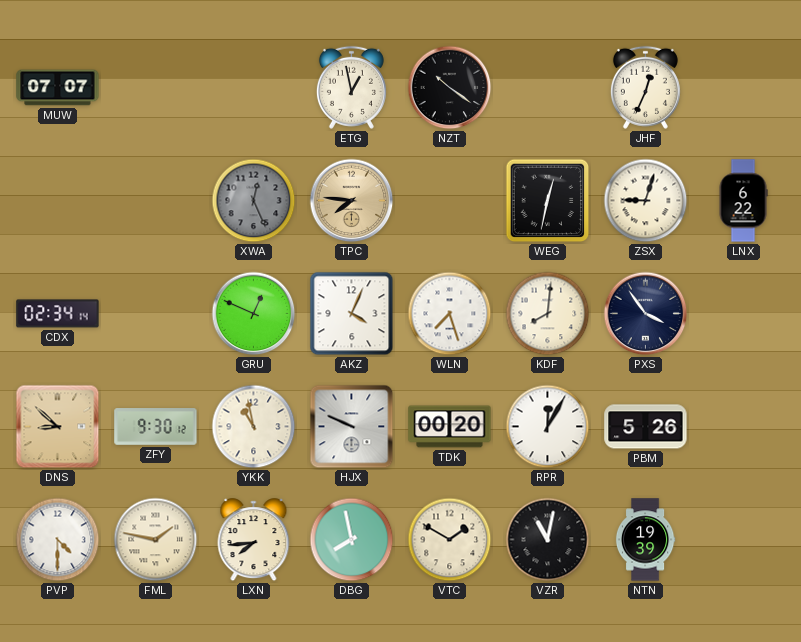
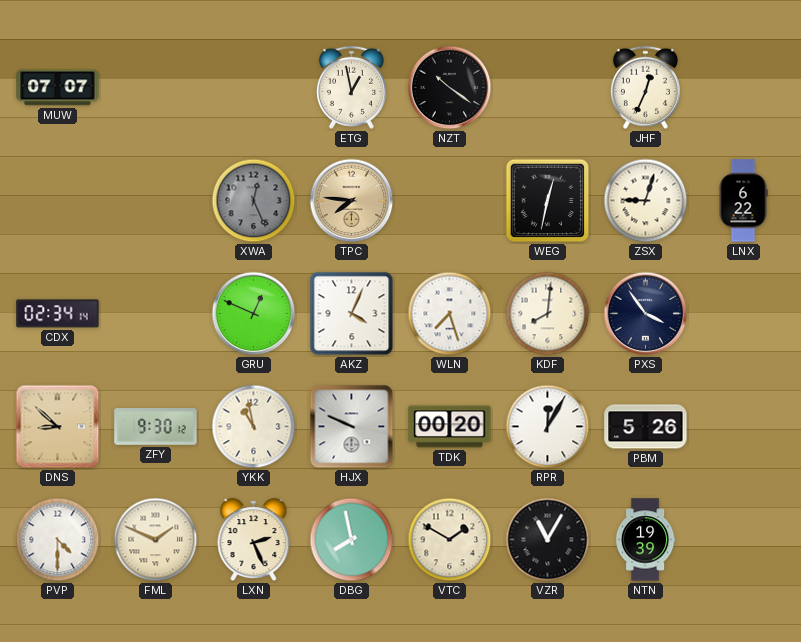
FML: 1:47 -> 1:49
LXN: 7:44 -> 2:26
VZR: 11:02 -> 11:05
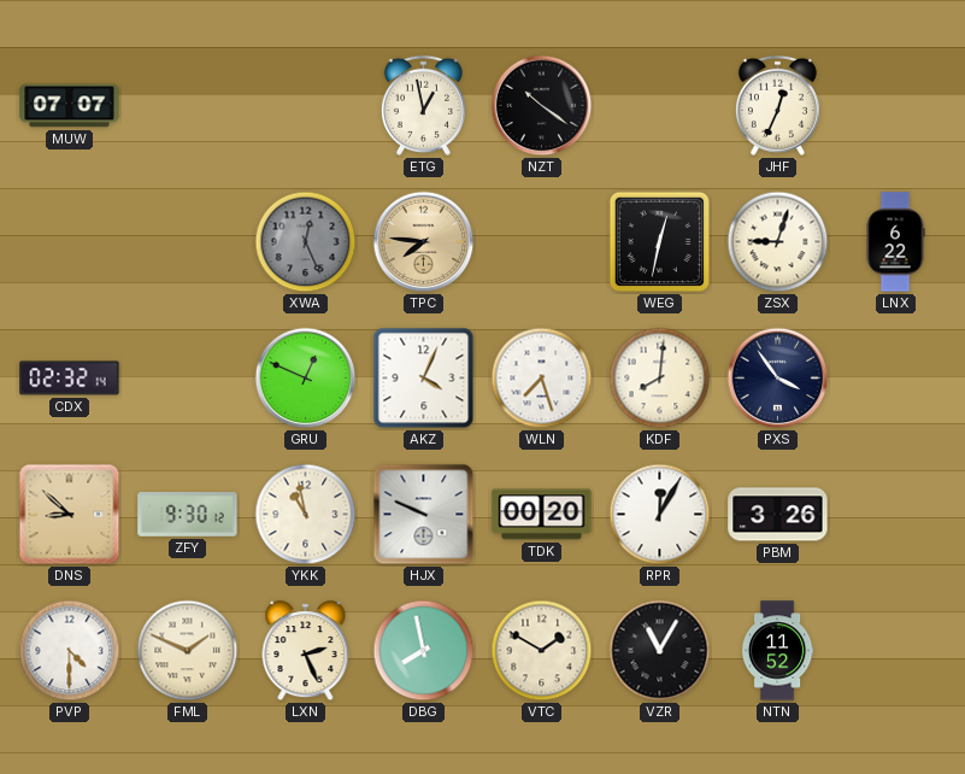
CDX: 02:34 -> 02:32
PBM: 5:26 -> 3:26
NTN: 19:39 -> 11:52
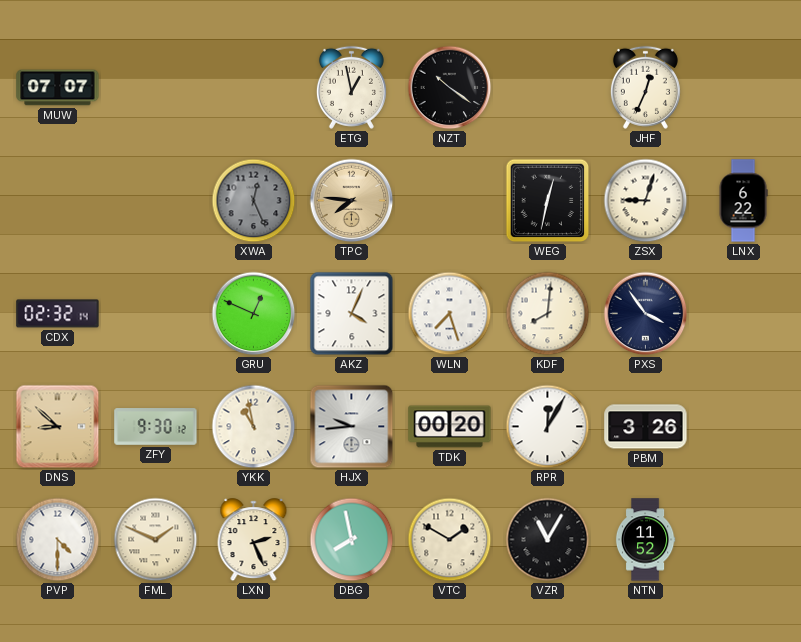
HJX: 9:49 -> 9:44
